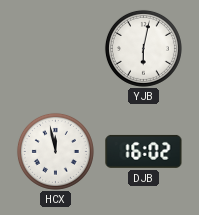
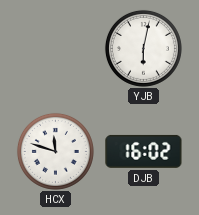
HCX: 11:58 -> 11:48
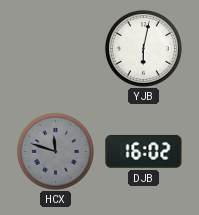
HCX dial: white -> grey
